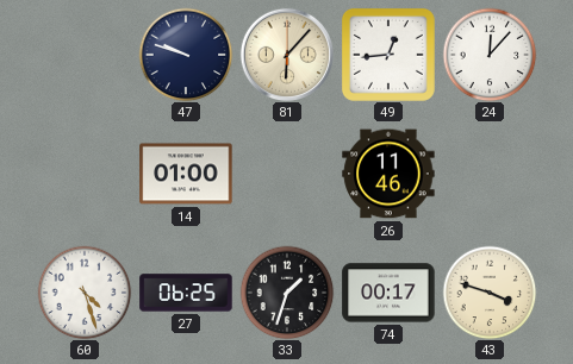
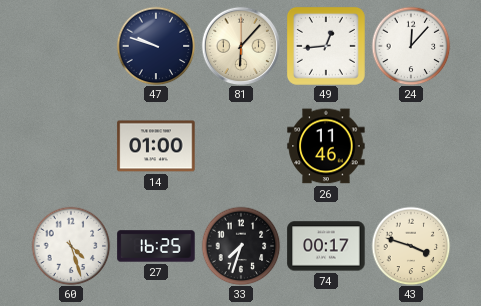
27: 06:25 -> 16:25
33: 1:33 -> 7:33
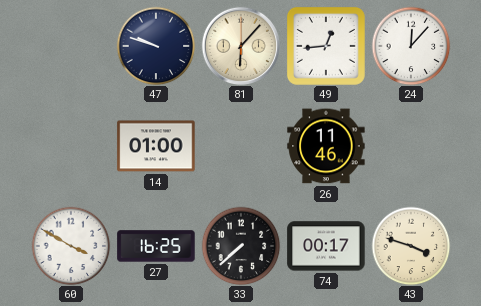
60: 4:27 -> 3:50
33: 7:33 -> 7:38
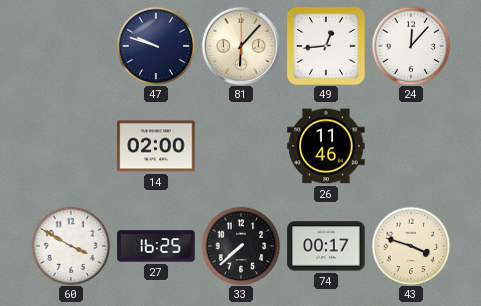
14: 01:00 -> 02:00
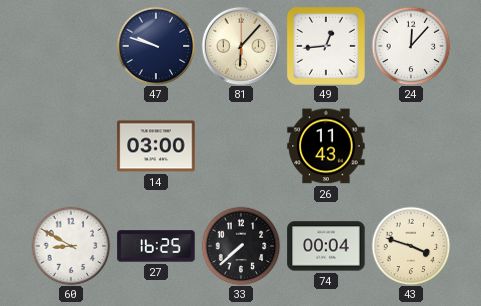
14: 02:00 -> 03:00
26: 11:46 -> 11:43
60: 3:50 -> 8:50
74: 00:17 -> 00:04
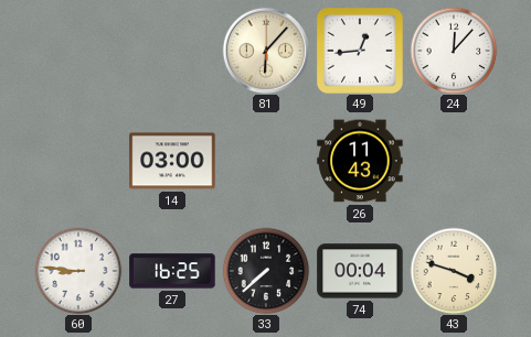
47: 9:48 -> none
60: 8:50 -> 8:46
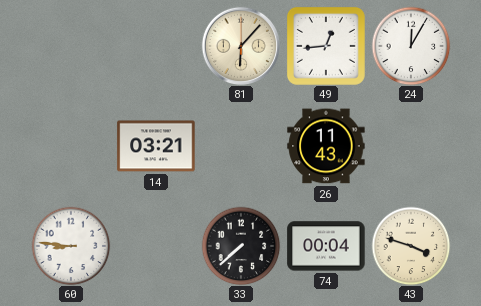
24: 12:07 -> 12:05
14: 03:00 -> 03:21
27: 16:25 -> none
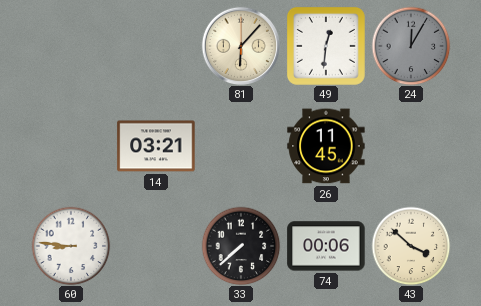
49: 12:44 -> 12:31
24 dial: white -> grey
26: 11:43 -> 11:45
74: 00:04 -> 00:06
43: 3:48 -> 3:52
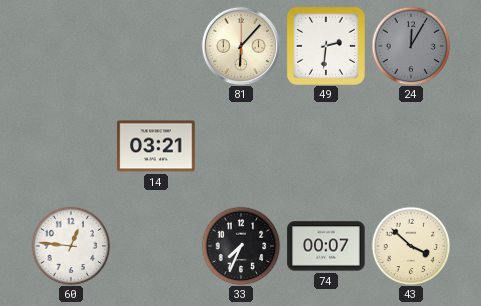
49: 12:31 -> 2:31
26: 11:45 -> none
60: 8:46 -> 12:46
33: 7:38 -> 7:34
74: 00:06 -> 00:07
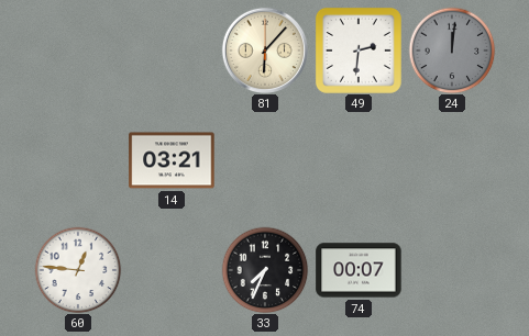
24: 12:05 -> 12:01
43: 3:52 -> none
